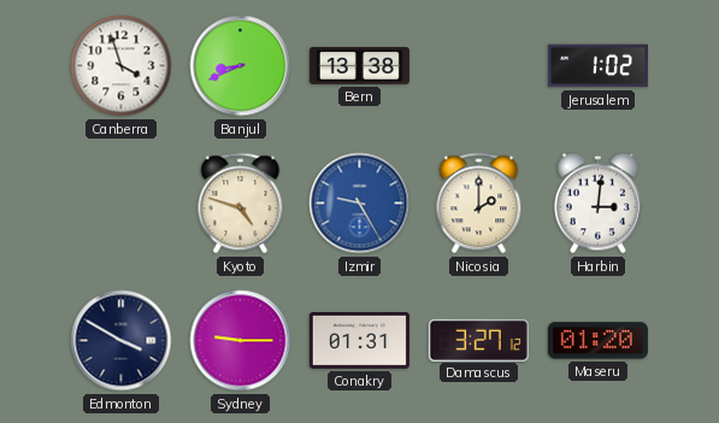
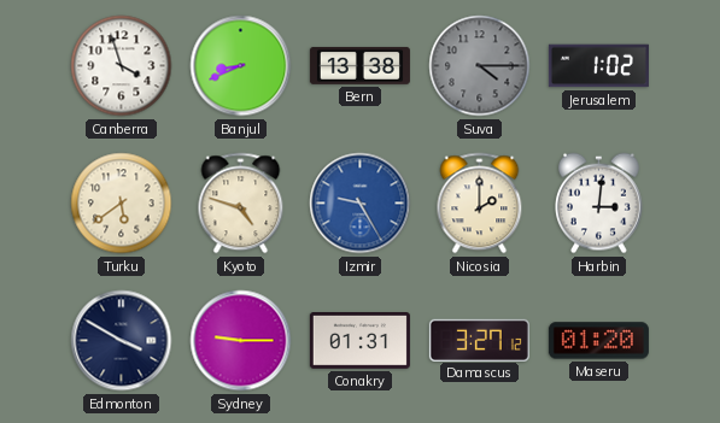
Suva: none -> 4:15
Turku: none -> 5:39
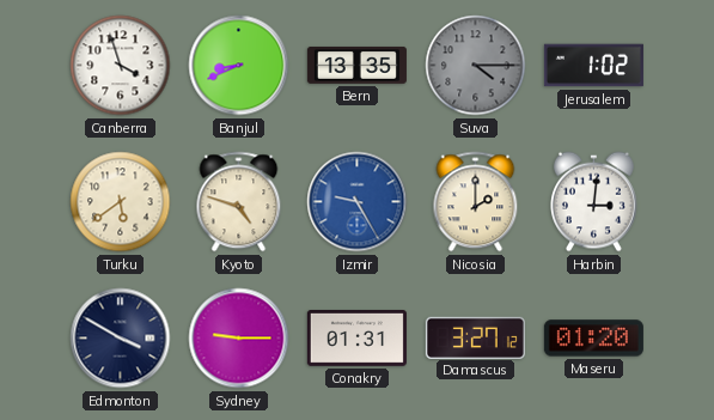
Bern: 13:38 -> 13:35
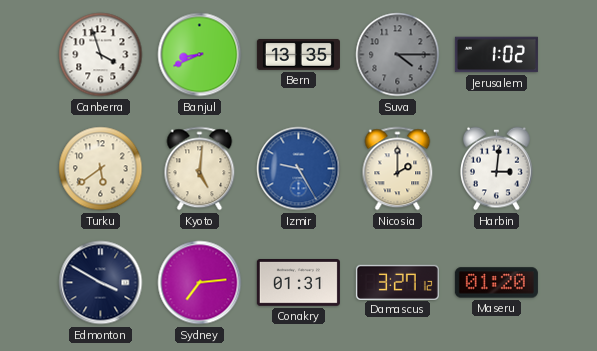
Kyoto: 4:48 -> 5:01
Sydney: 9:15 -> 7:14
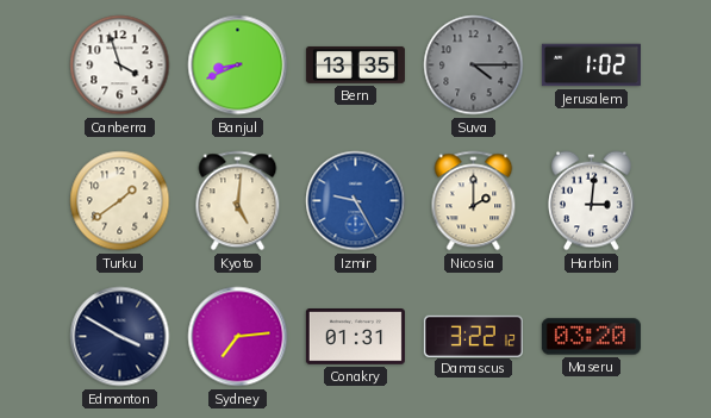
Turku: 5:39 -> 1:39
Damascus: 3:27 -> 3:22
Maseru: 01:20 -> 03:20
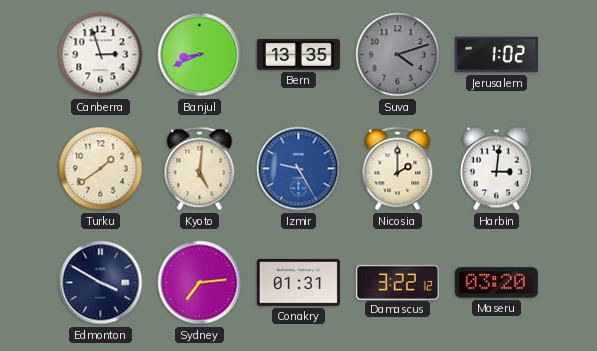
Canberra: 3:57 -> 2:57
Suva: 4:15 -> 4:12
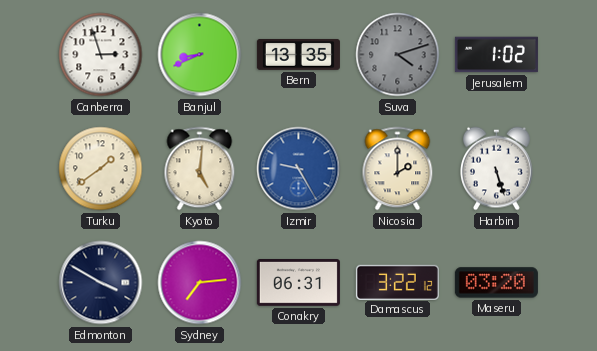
Harbin: 3:01 -> 5:27
Conakry: 01:31 -> 06:31
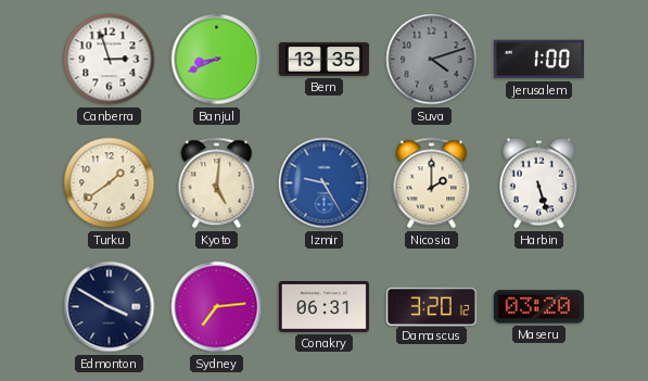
Jerusalem: 1:02 -> 1:00
Damascus: 3:22 -> 3:20
